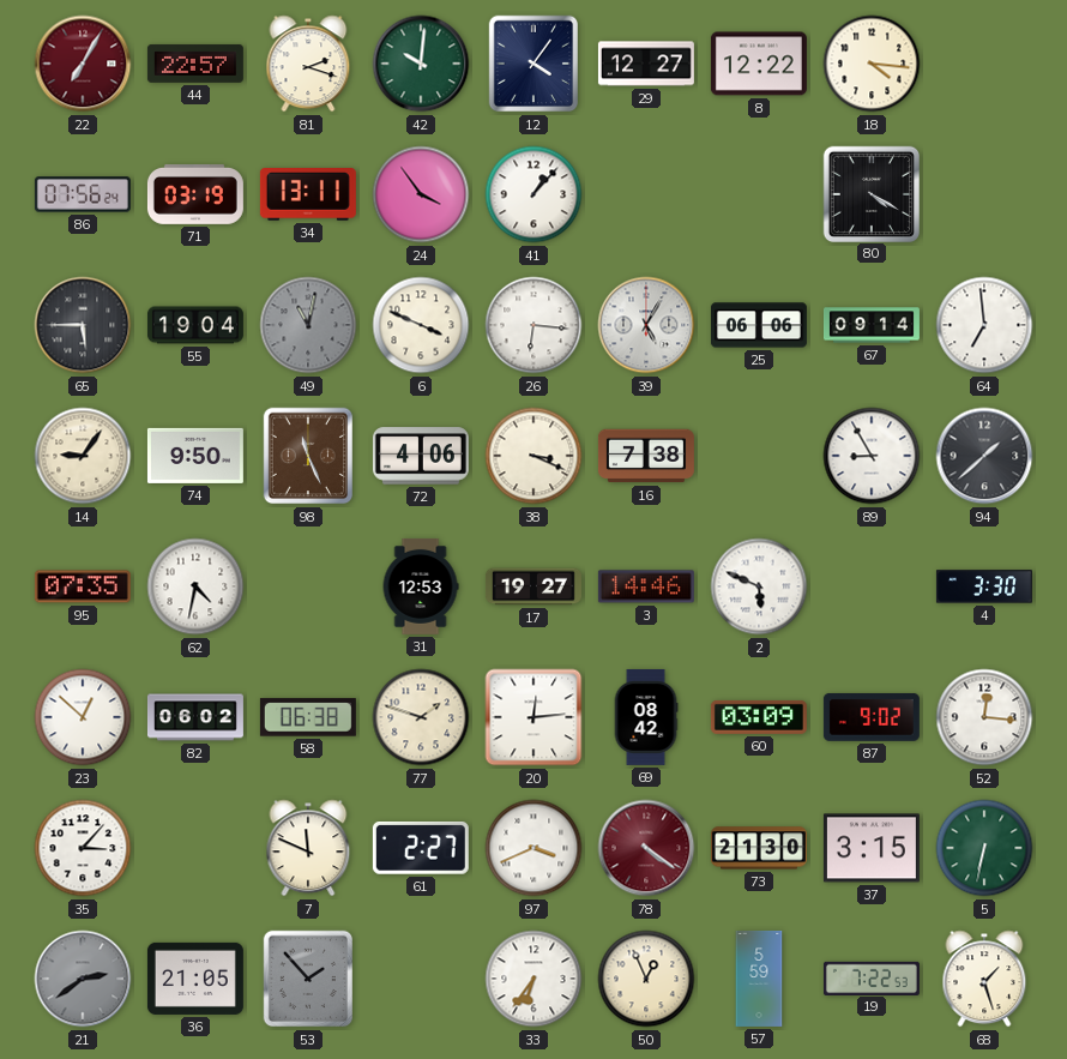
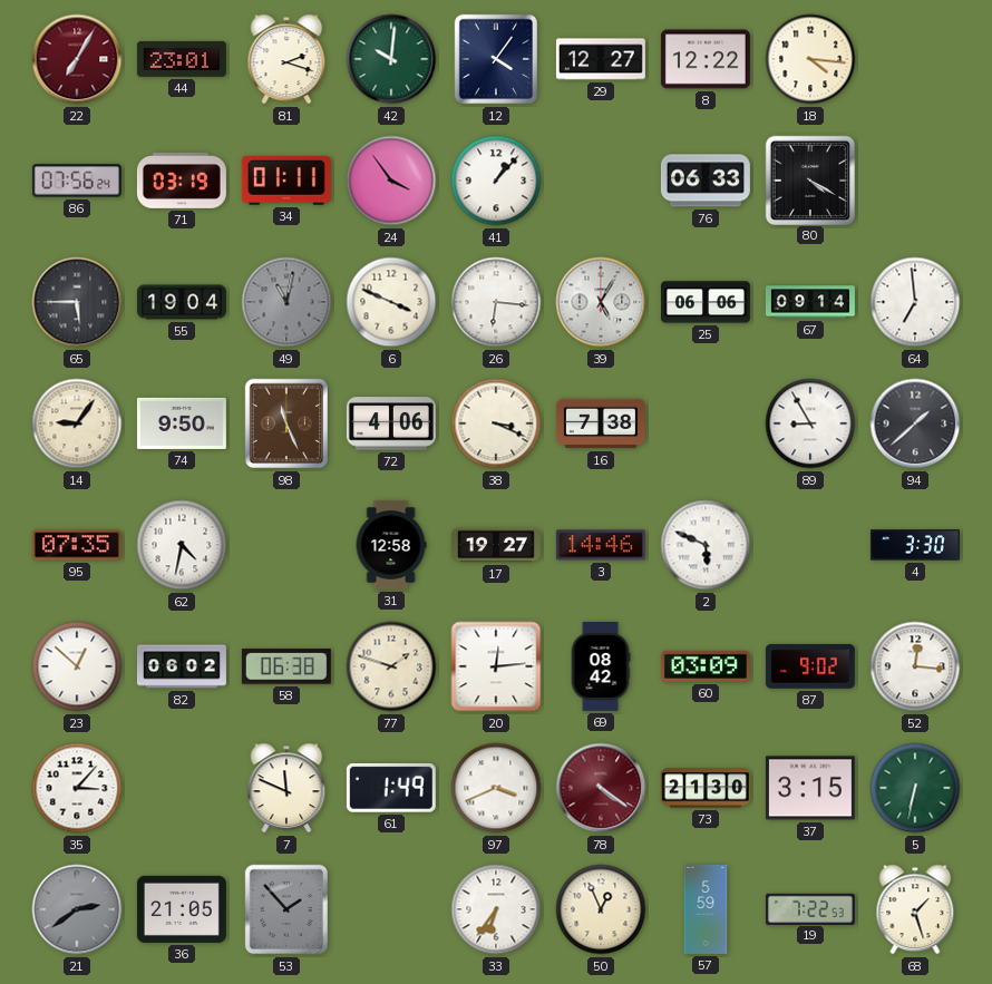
44: 22:57 -> 23:01
34: 13:11 -> 01:11
76: none -> 06:33
31: 12:53 -> 12:58
61: 2:27 -> 1:49
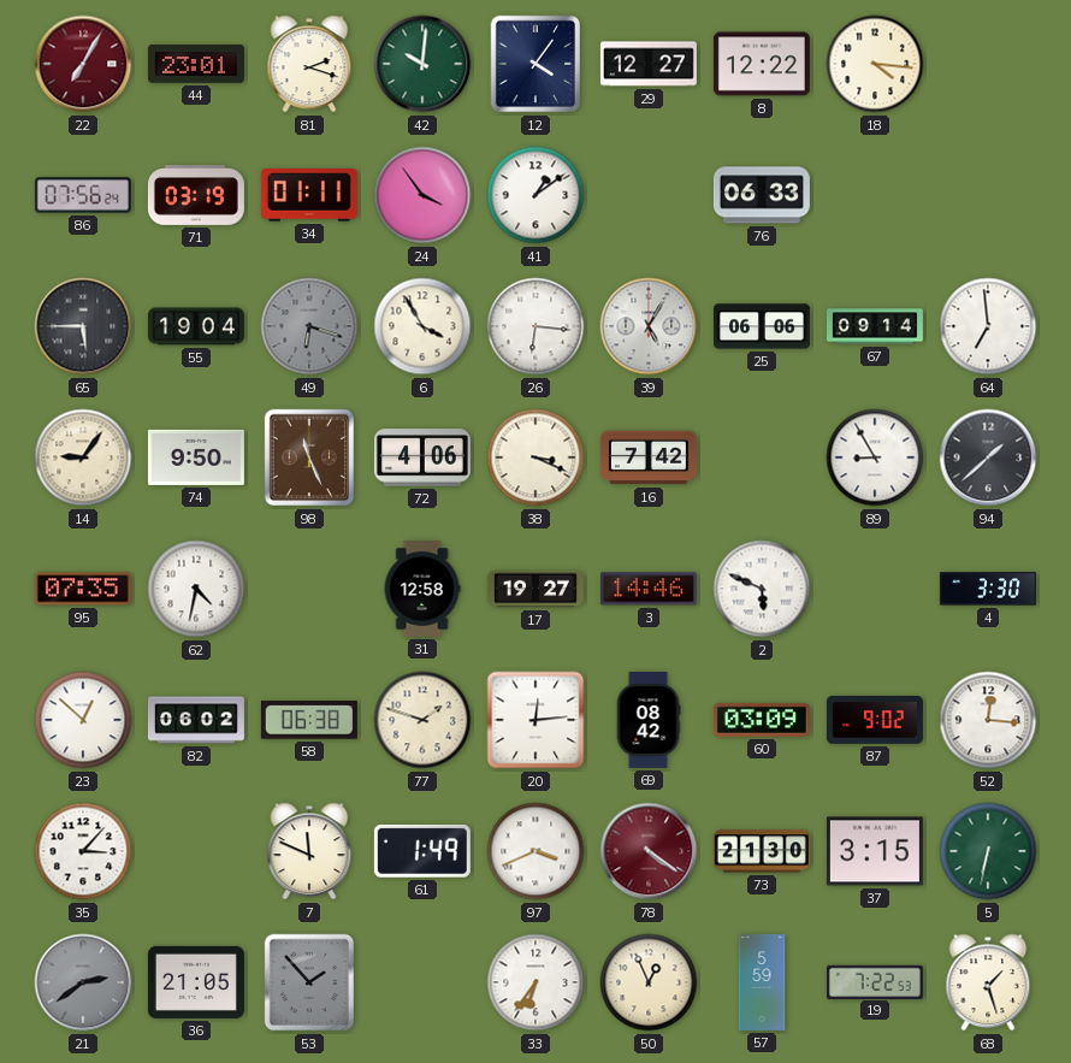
41: 1:07 -> 1:09
80: 4:20 -> none
49: 11:02 -> 6:18
6: 3:49 -> 3:55
16: 7:38 -> 7:42
